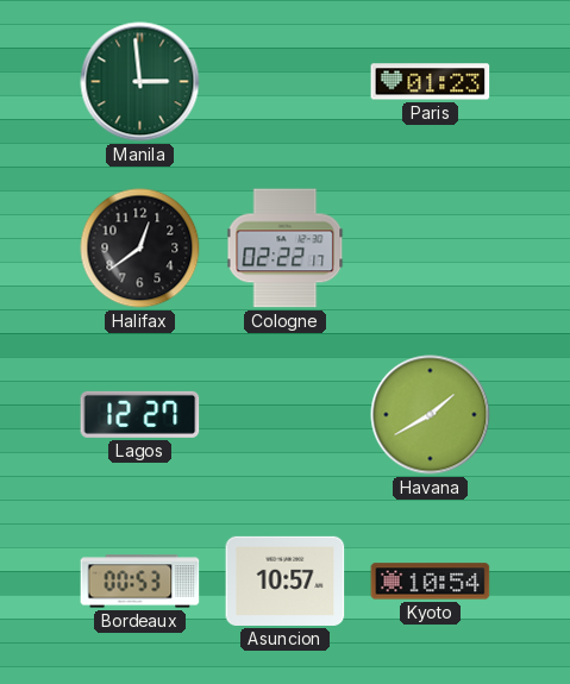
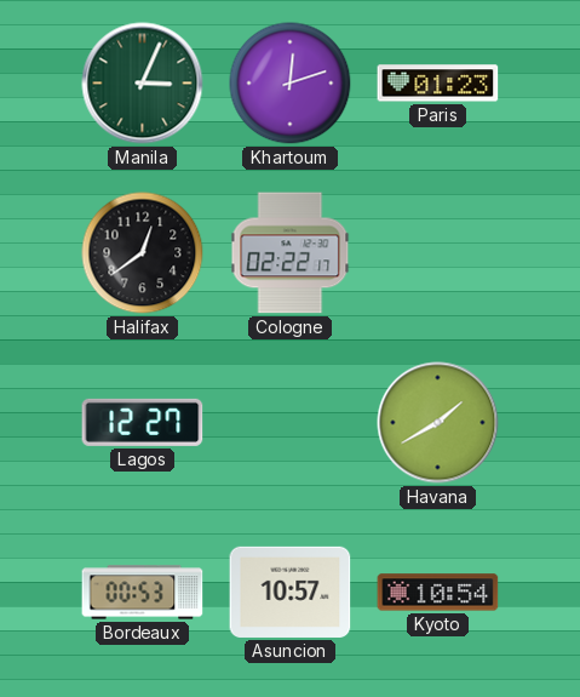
Manila: 2:59 -> 3:04
Khartoum: none -> 12:12
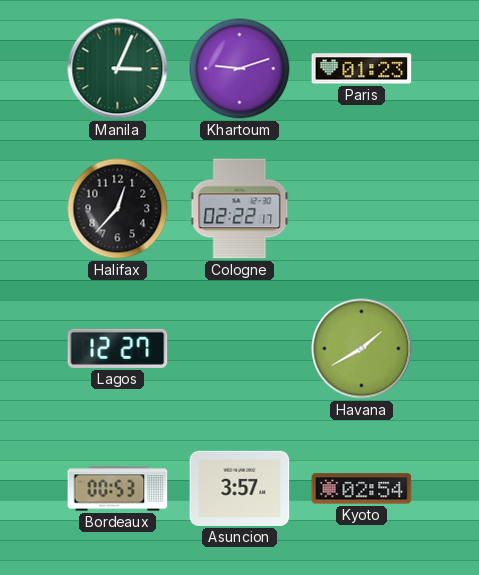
Khartoum: 12:12 -> 9:12
Halifax: 12:39 -> 12:37
Asuncion: 10:57 -> 3:57
Kyoto: 10:54 -> 02:54
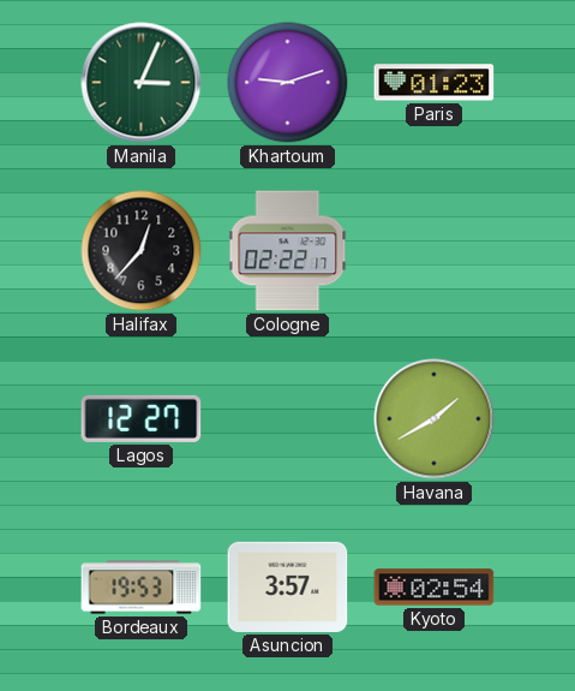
Bordeaux: 00:53 -> 19:53
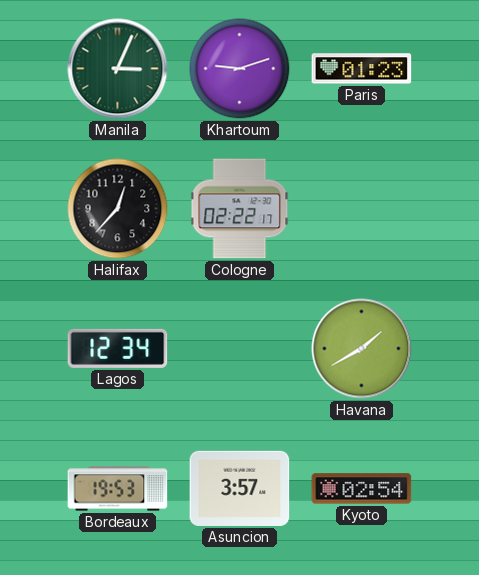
Lagos: 12:27 -> 12:34
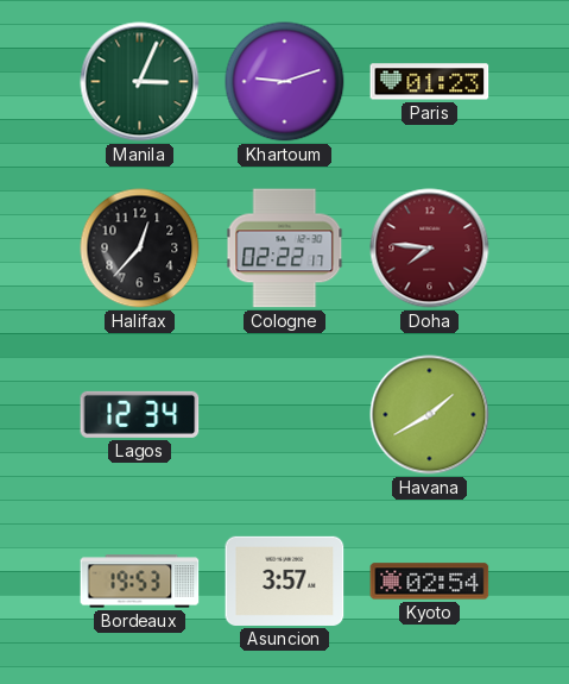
Doha: none -> 7:46
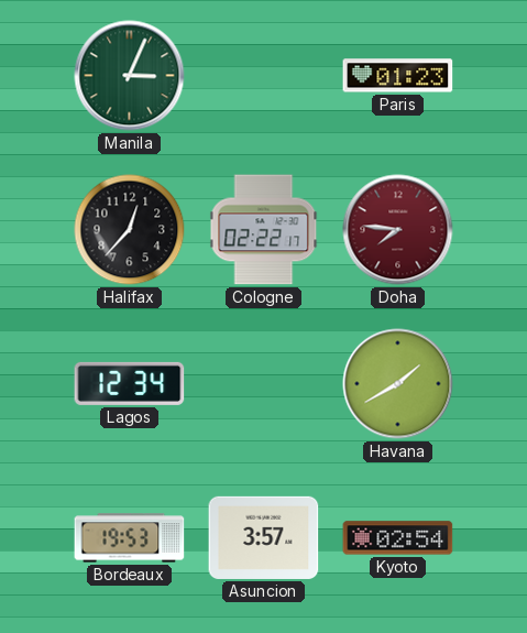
Khartoum: 9:12 -> none
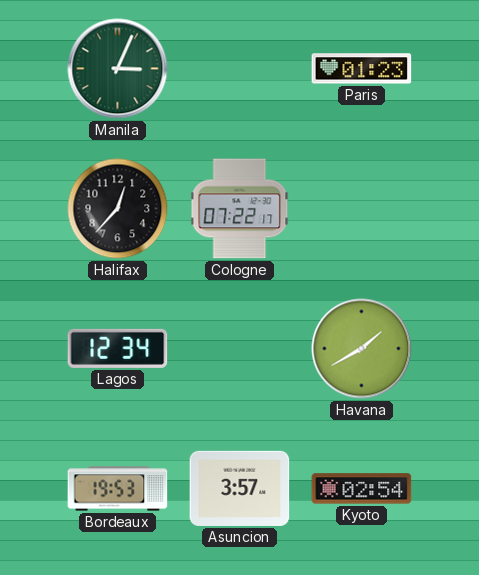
Cologne: 02:22 -> 07:22
Doha: 7:46 -> none
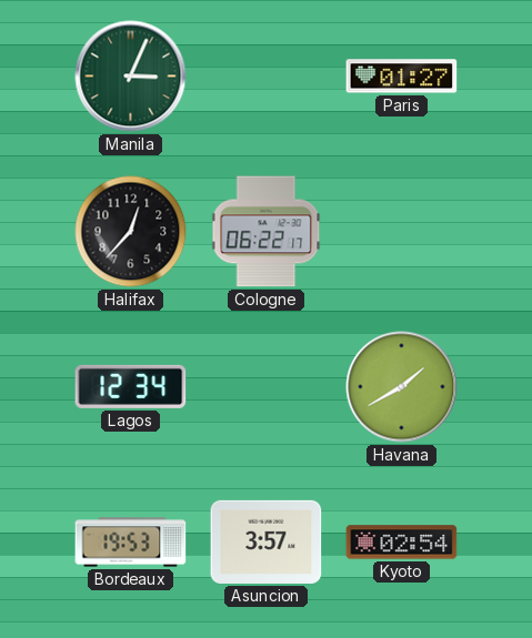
Paris: 01:23 -> 01:27
Cologne: 07:22 -> 06:22
